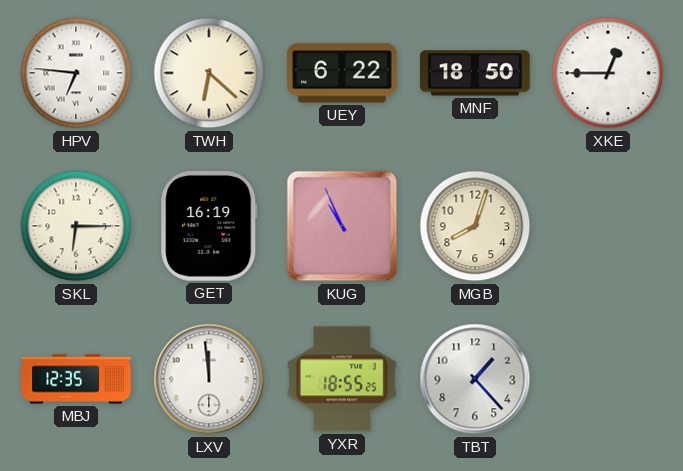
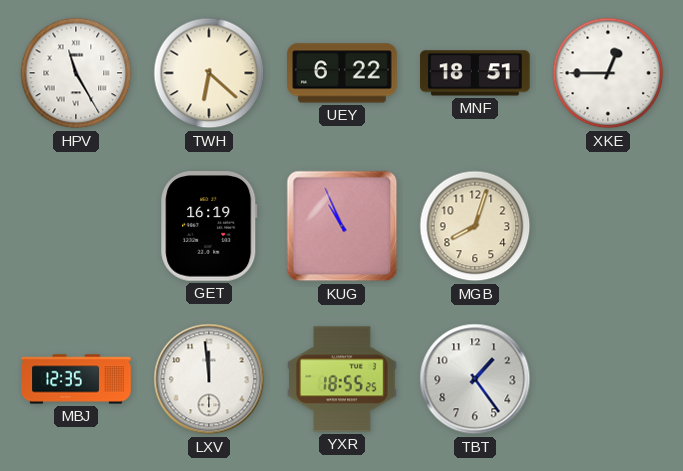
HPV: 6:46 -> 11:25
MNF: 18:50 -> 18:51
SKL: 6:15 -> none
TBT: 1:23 -> 1:24
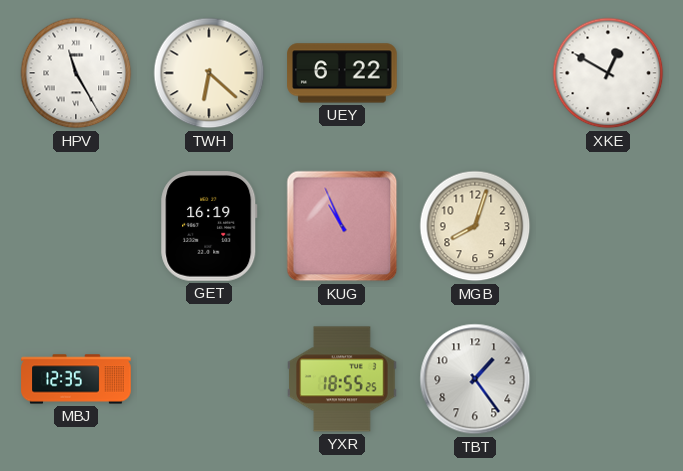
MNF: 18:51 -> none
XKE: 12:45 -> 12:50
LXV: 11:59 -> none
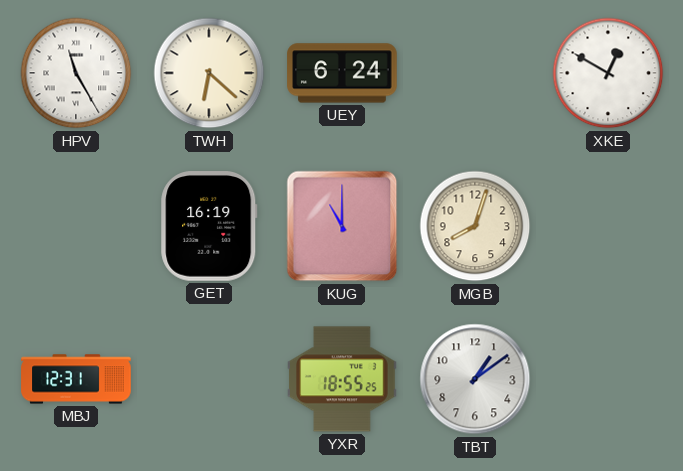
UEY: 6:22 -> 6:24
KUG: 10:56 -> 11:00
MBJ: 12:35 -> 12:31
TBT: 1:24 -> 1:09
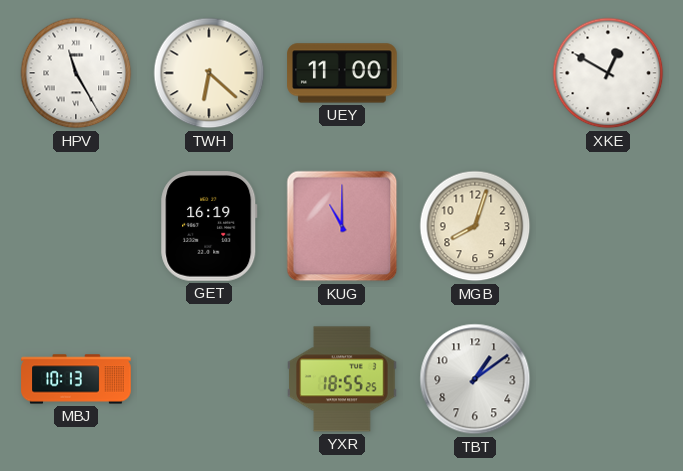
UEY: 6:24 -> 11:00
MBJ: 12:31 -> 10:13
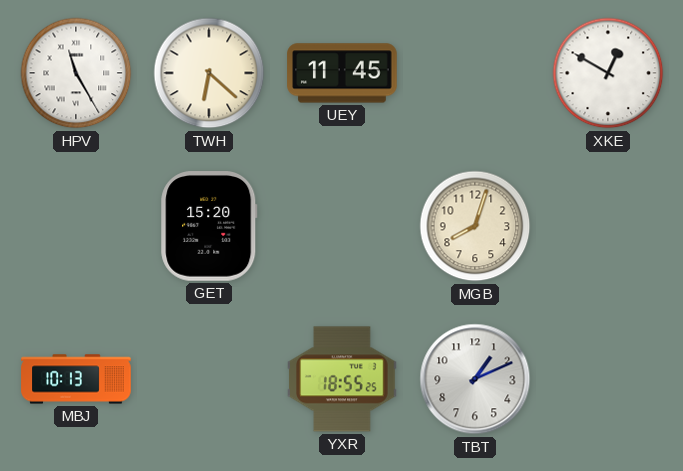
UEY: 11:00 -> 11:45
GET: 16:19 -> 15:20
KUG: 11:00 -> none
TBT: 1:09 -> 1:11
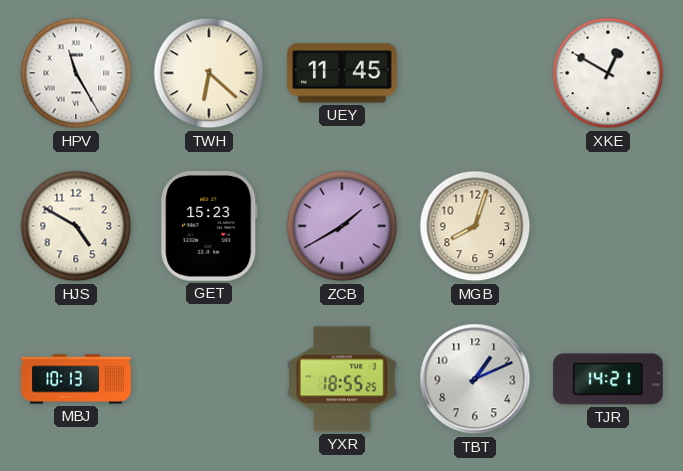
HJS: none -> 4:50
GET: 15:20 -> 15:23
ZCB: none -> 1:40
TJR: none -> 14:21
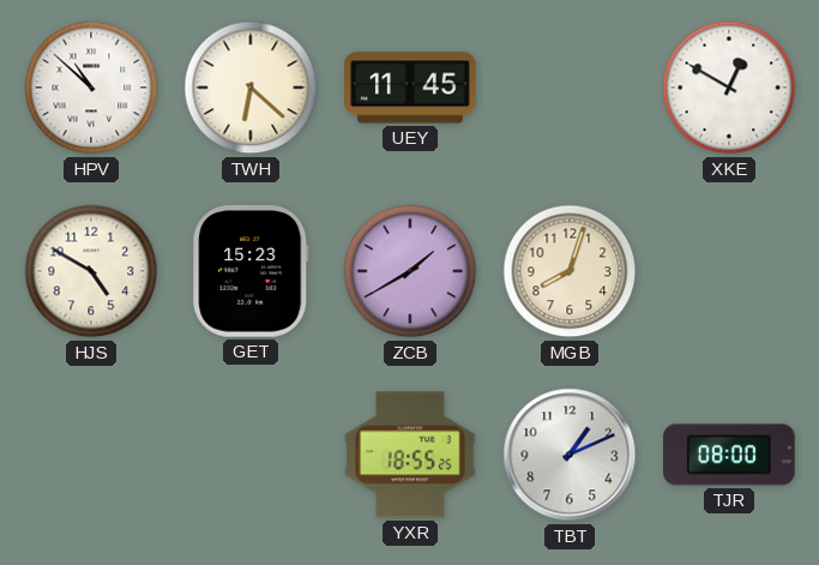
HPV: 11:25 -> 10:52
MBJ: 10:13 -> none
TJR: 14:21 -> 08:00
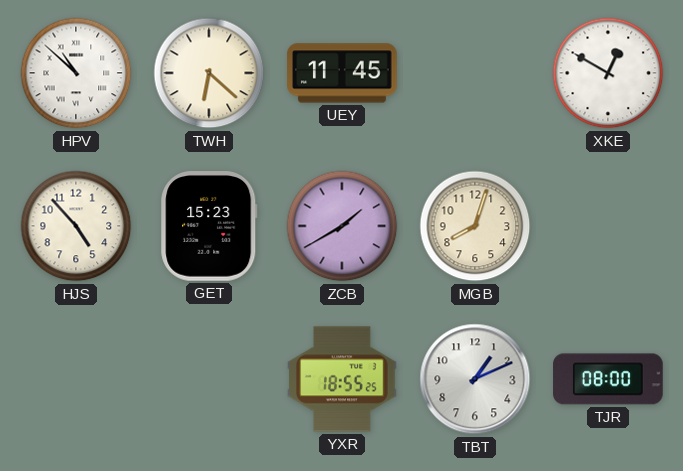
HJS: 4:50 -> 4:53
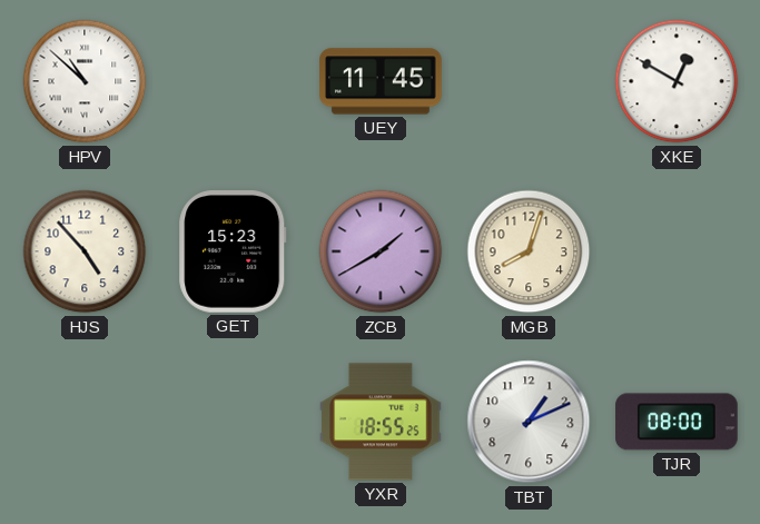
TWH: 6:22 -> none
